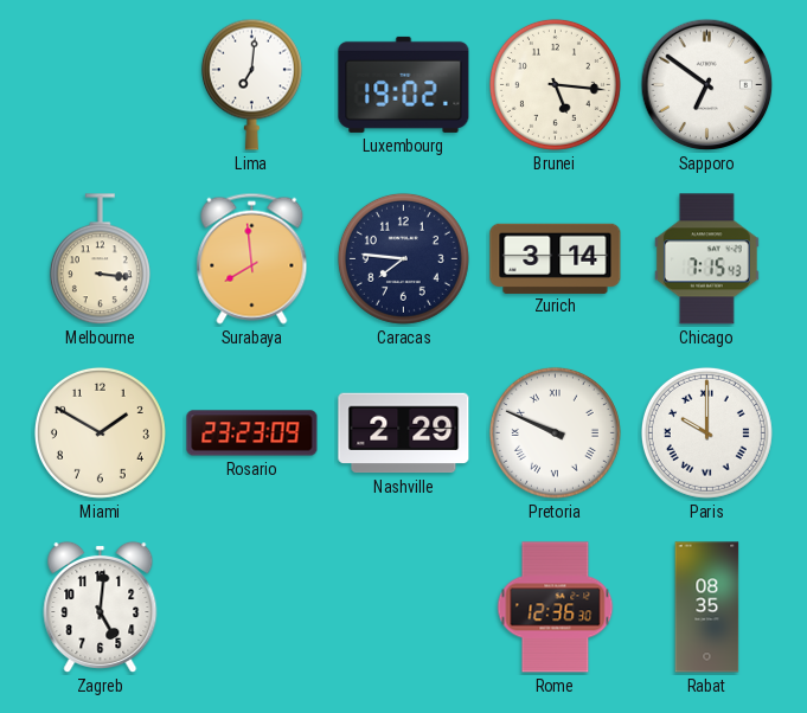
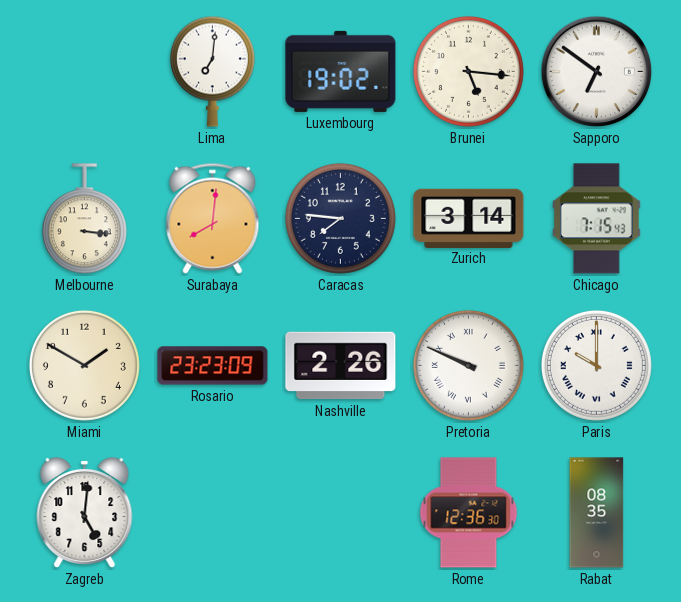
Surabaya: 7:59 -> 8:01
Nashville: 2:29 -> 2:26
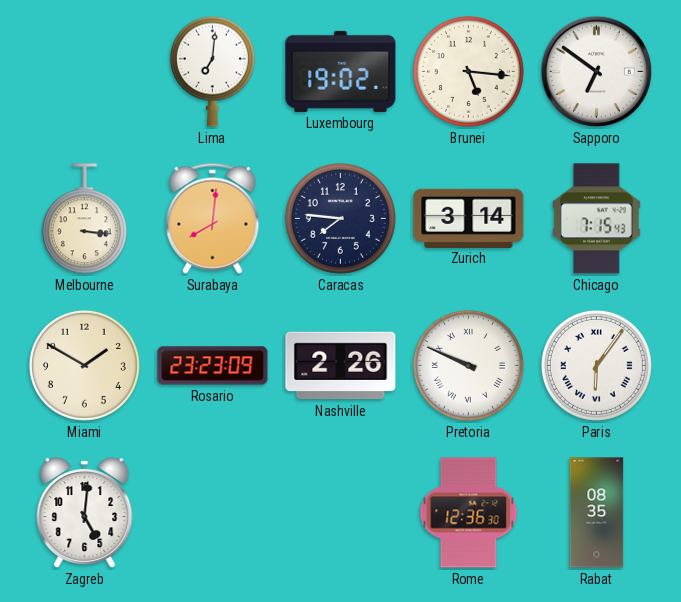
Paris: 10:00 -> 6:06
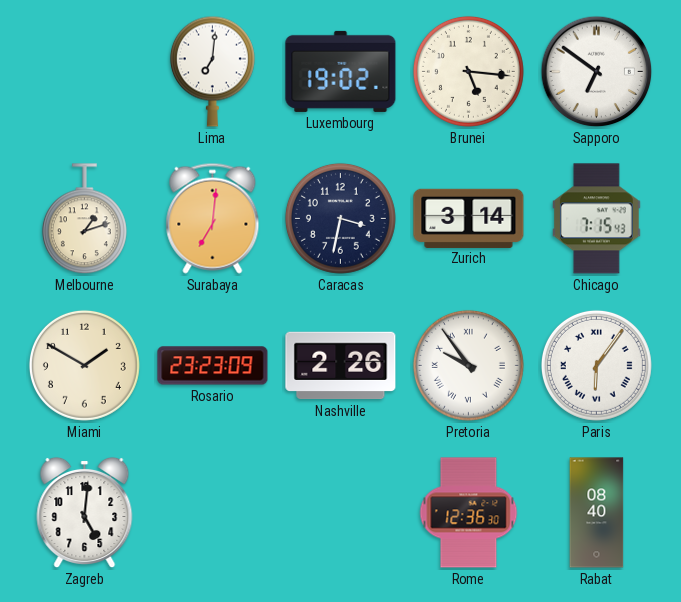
Melbourne: 3:16 -> 1:12
Surabaya: 8:01 -> 7:01
Caracas: 7:46 -> 3:32
Pretoria: 9:49 -> 9:54
Rabat: 08:35 -> 08:40
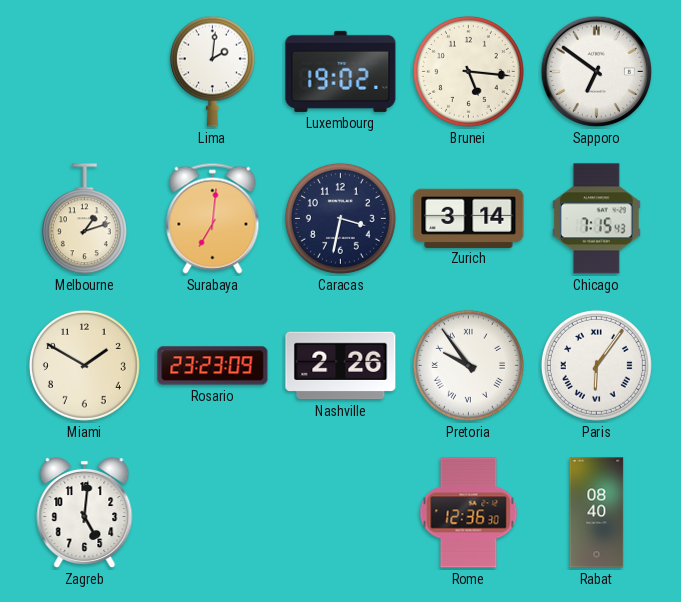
Lima: 7:01 -> 2:01
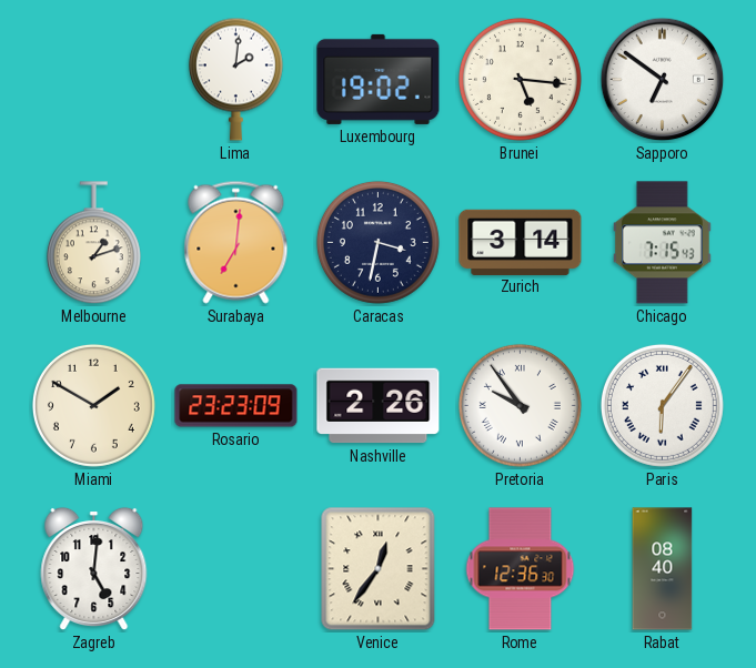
Venice: none -> 12:36
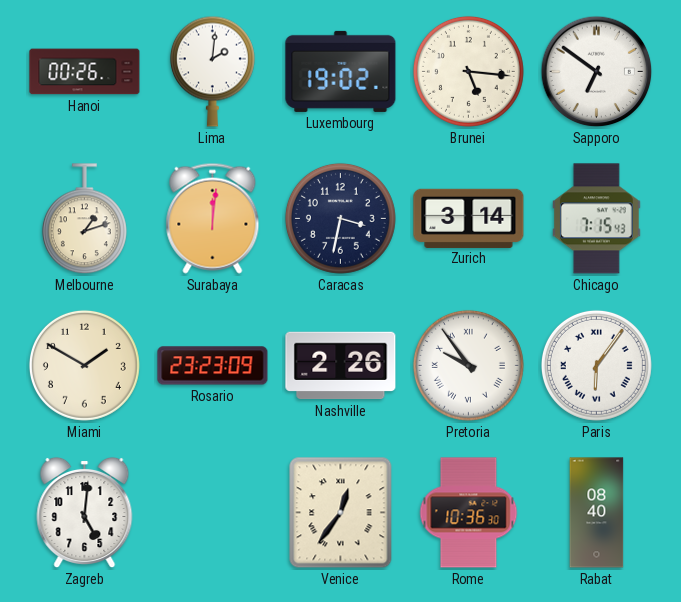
Hanoi: none -> 00:26
Surabaya: 7:01 -> 12:01
Rome: 12:36 -> 10:36
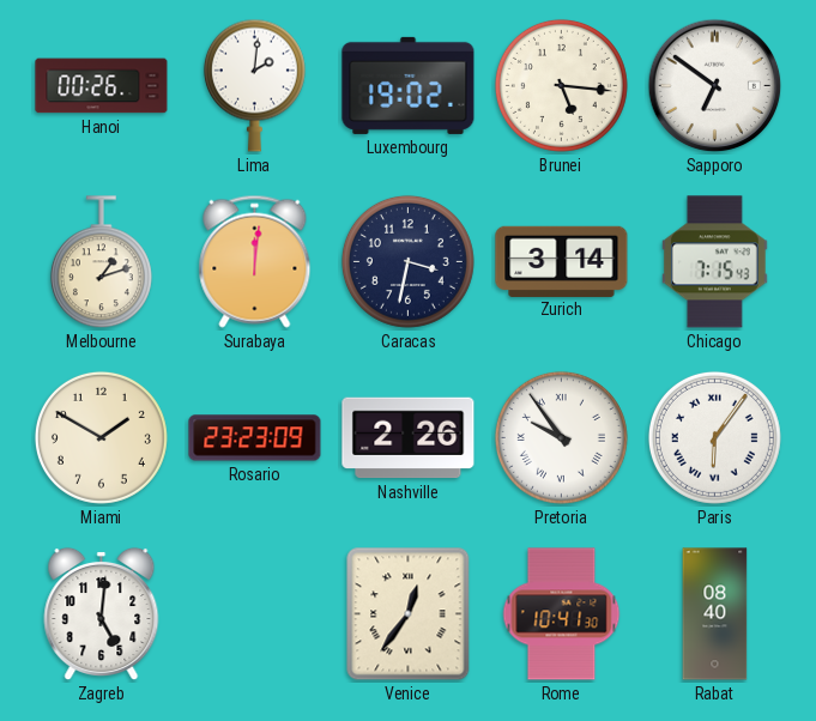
Rome: 10:36 -> 10:41
